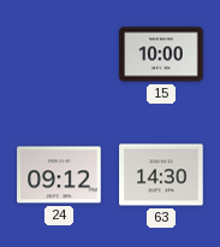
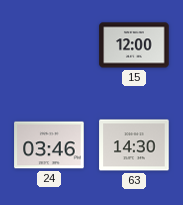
15: 10:00 -> 12:00
24: 09:12 -> 03:46
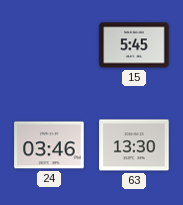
15: 12:00 -> 5:45
63: 14:30 -> 13:30
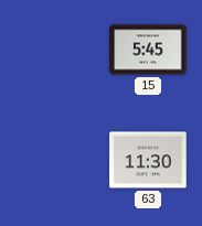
24: 03:46 -> none
63: 13:30 -> 11:30
